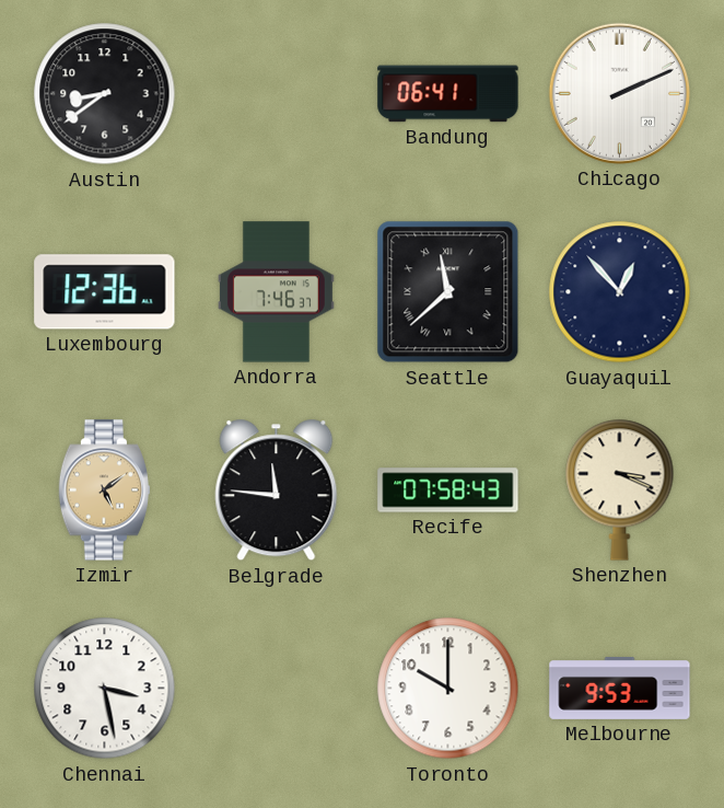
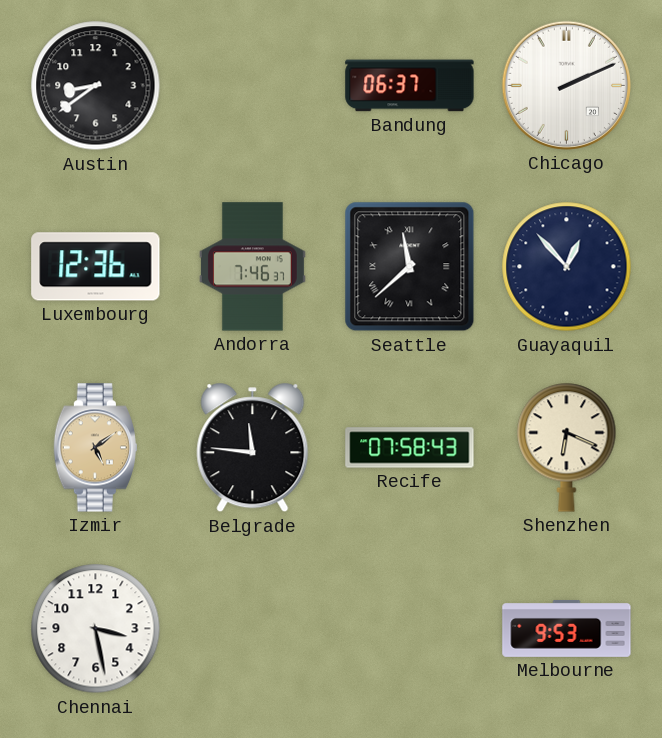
Bandung: 06:41 -> 06:37
Shenzhen: 3:19 -> 6:19
Toronto: 10:00 -> none
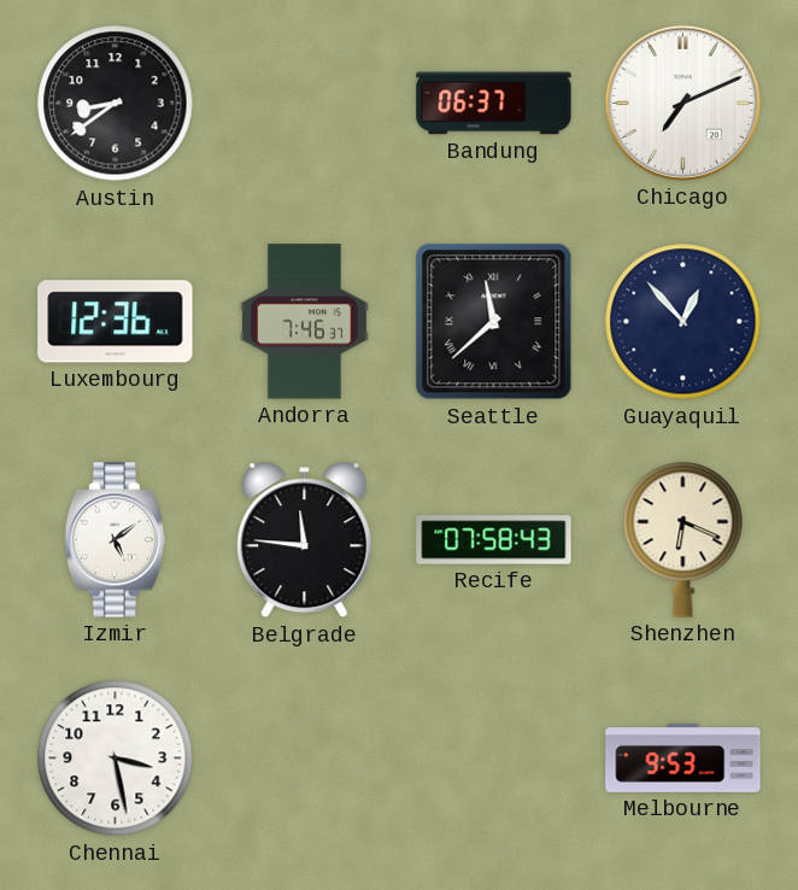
Chicago: 2:11 -> 7:11
Izmir dial: champagne -> white
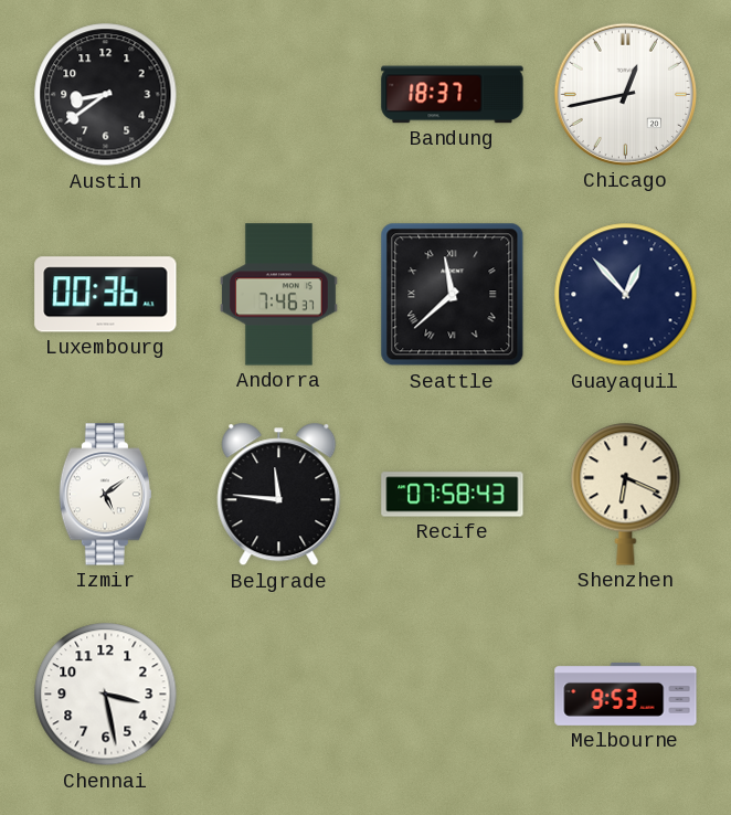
Bandung: 06:37 -> 18:37
Chicago: 7:11 -> 12:43
Luxembourg: 12:36 -> 00:36
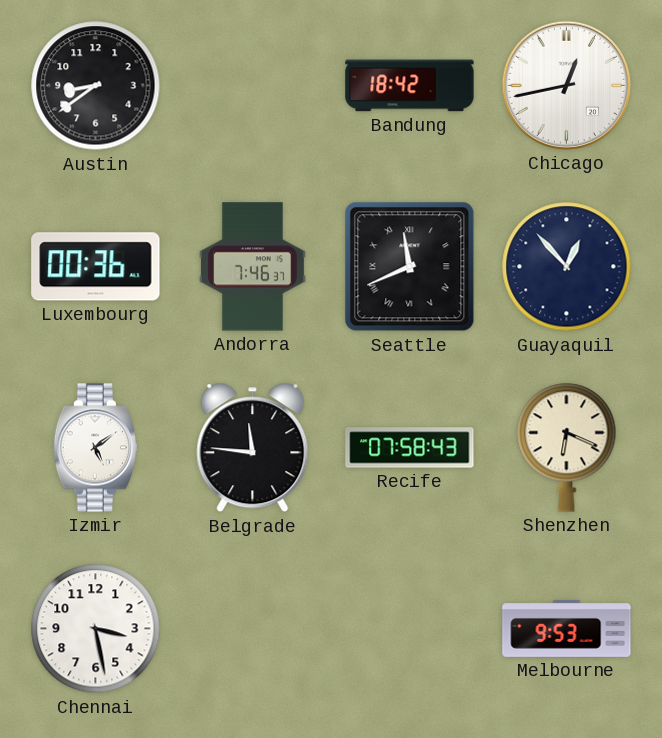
Bandung: 18:37 -> 18:42
Seattle: 11:38 -> 11:41
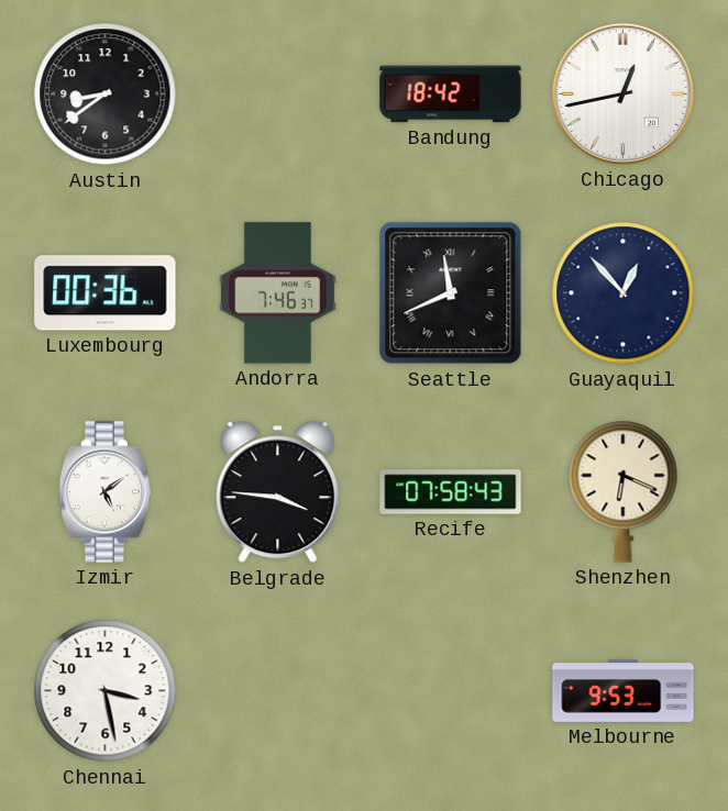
Belgrade: 11:46 -> 3:46
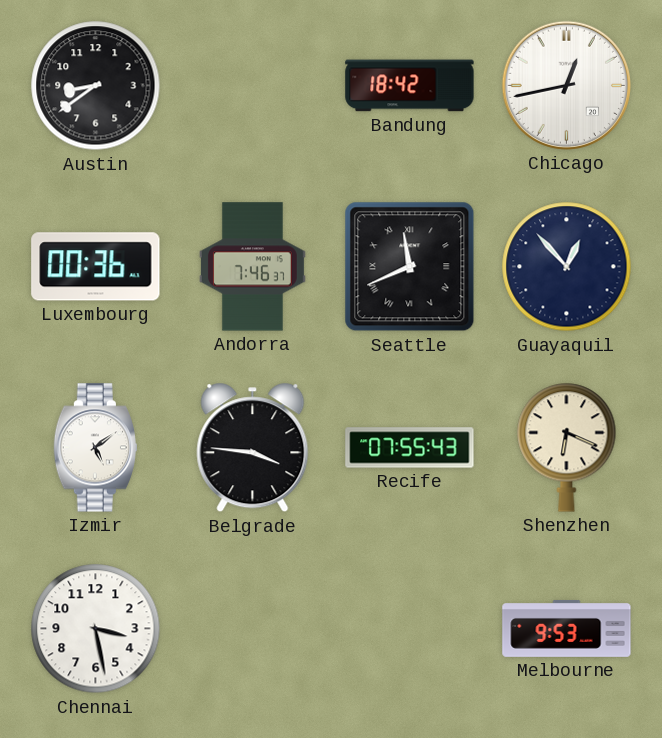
Recife: 07:58 -> 07:55
